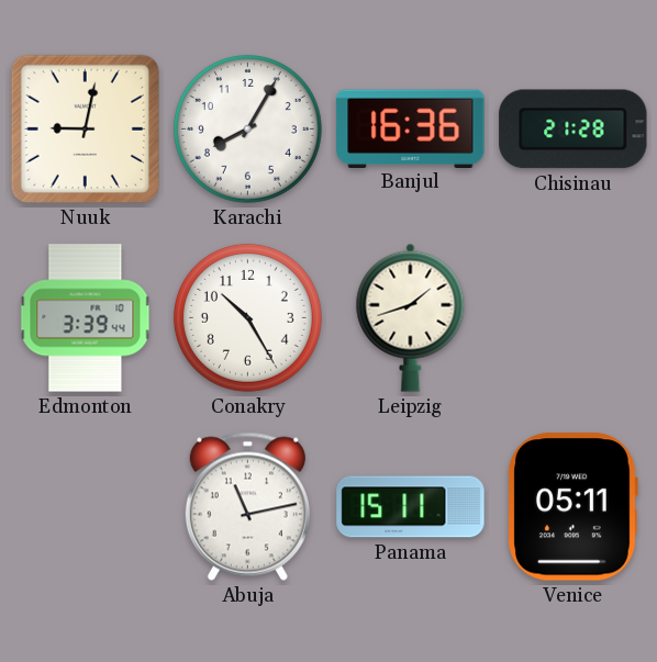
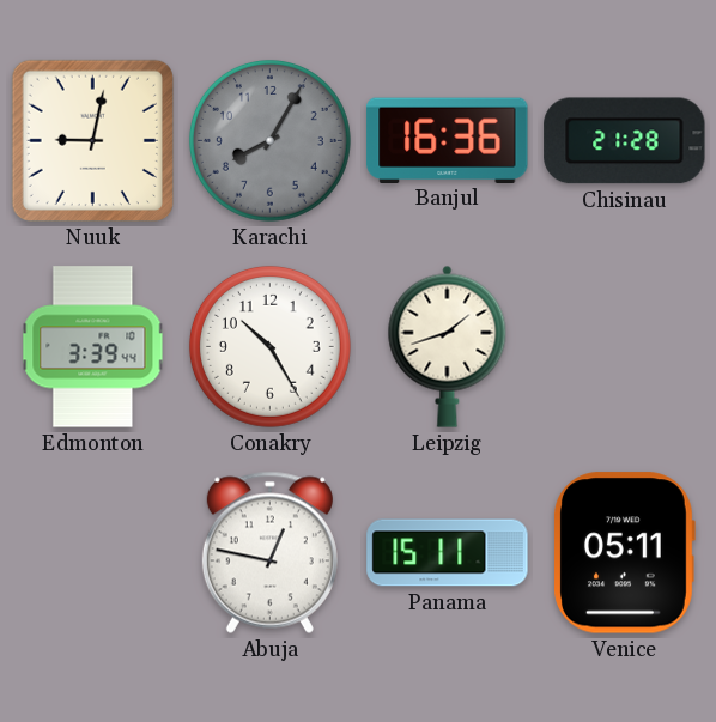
Karachi dial: white -> grey
Abuja: 11:13 -> 12:47
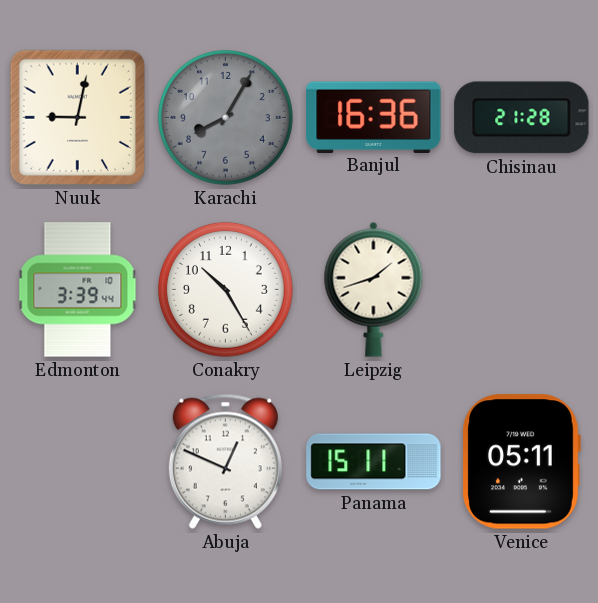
Abuja: 12:47 -> 12:49
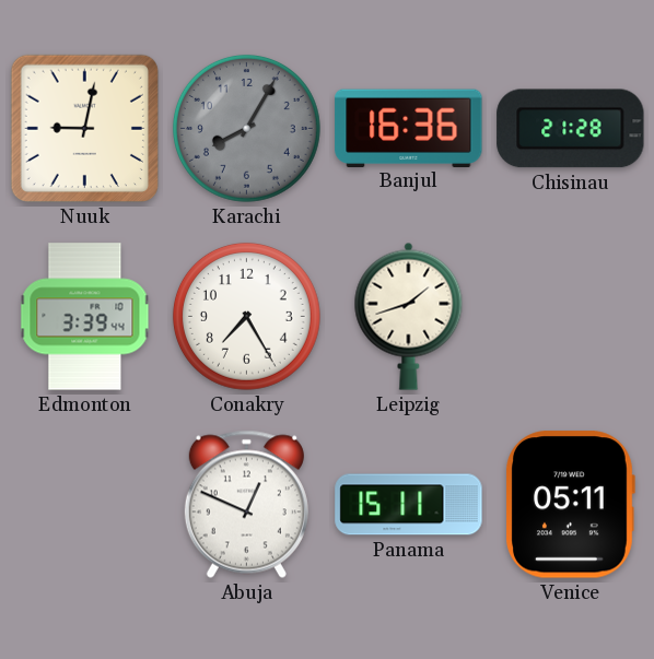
Conakry: 10:25 -> 7:25
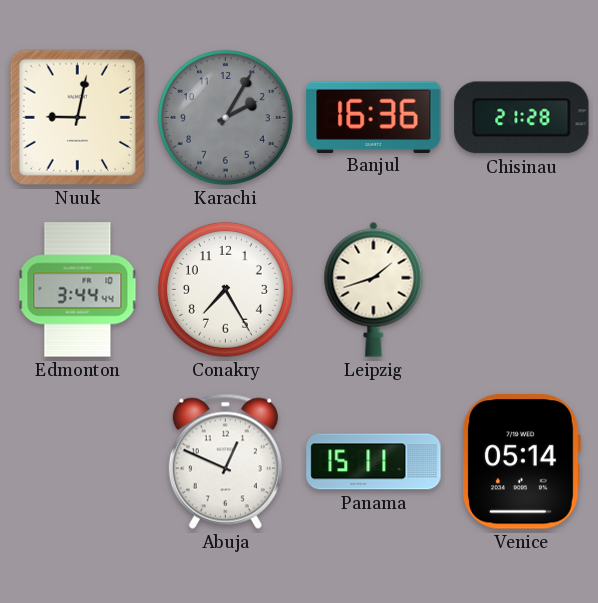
Karachi: 8:05 -> 2:05
Edmonton: 3:39 -> 3:44
Venice: 05:11 -> 05:14
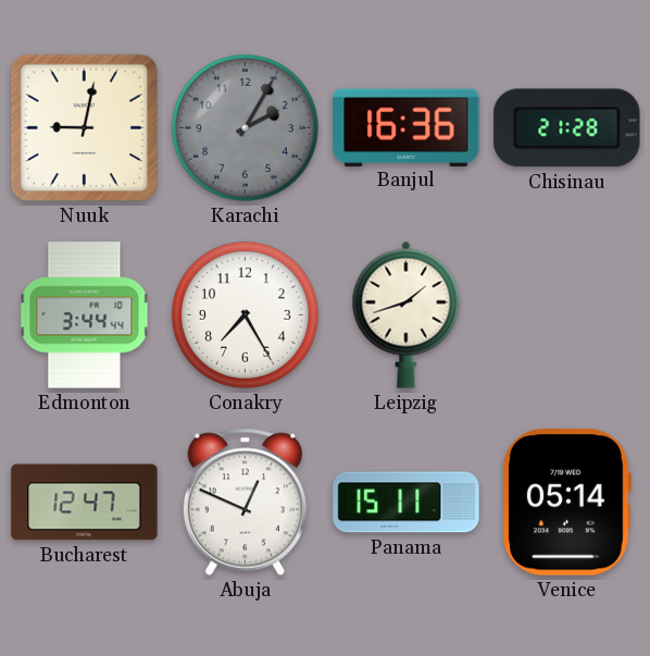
Bucharest: none -> 12:47
